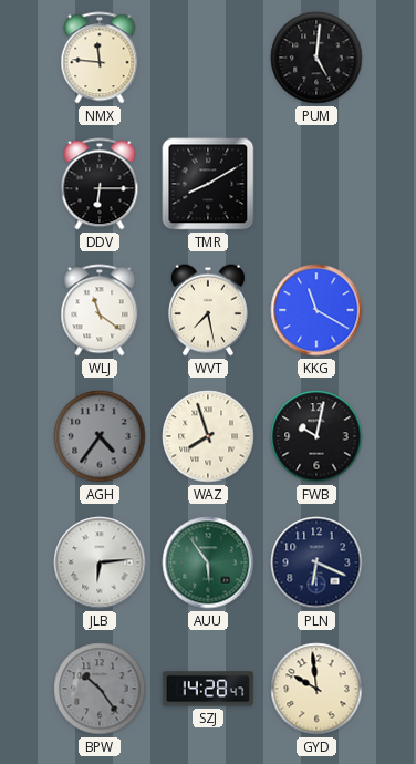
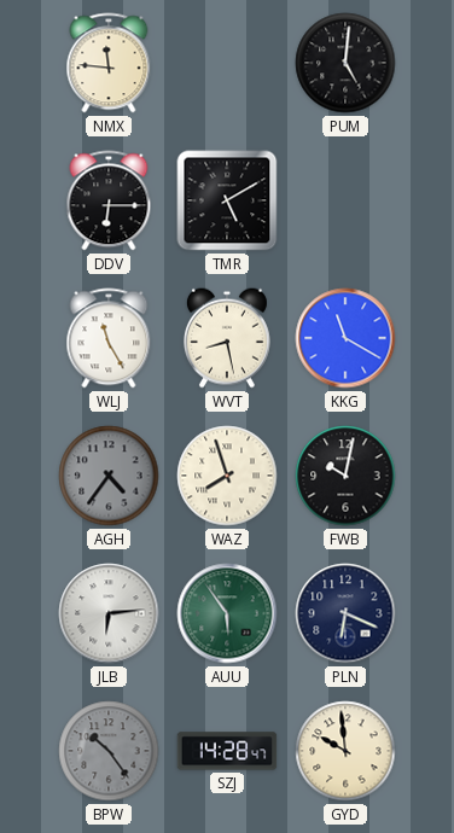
TMR: 8:10 -> 5:10
WLJ: 11:21 -> 11:25
WVT: 7:28 -> 8:28
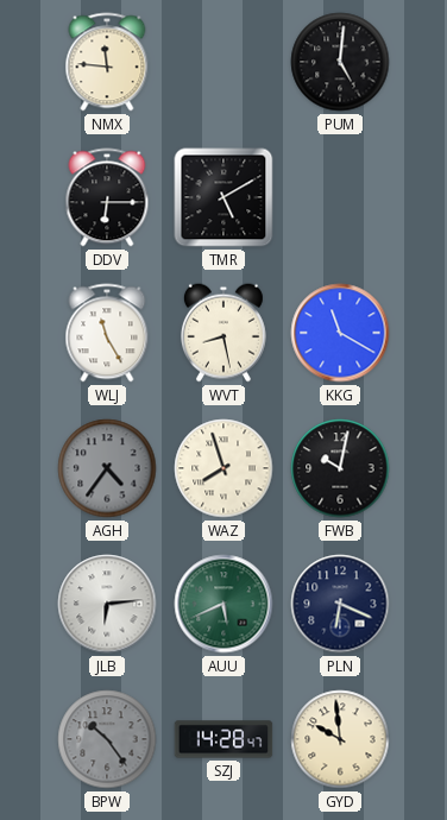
AUU: 5:54 -> 5:41
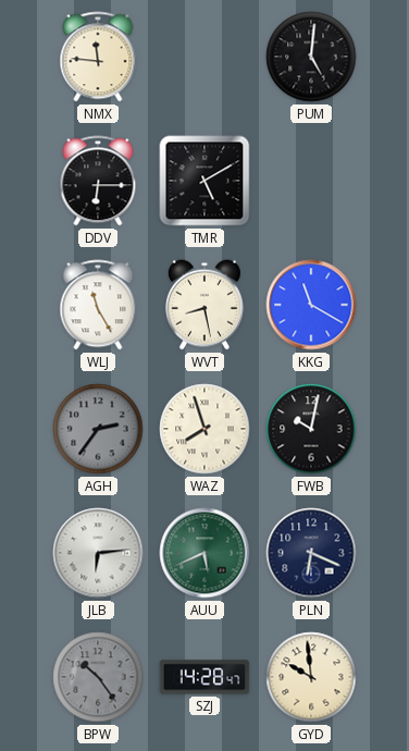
AGH: 4:36 -> 2:36
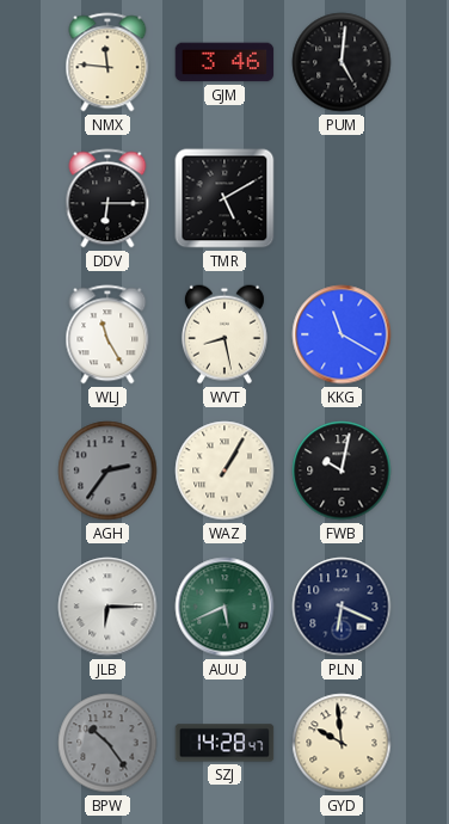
GJM: none -> 3:46
WAZ: 7:57 -> 1:05
JLB: 6:14 -> 6:15
